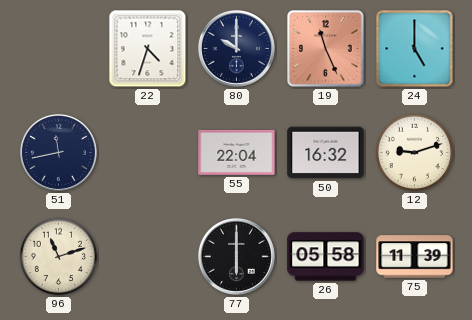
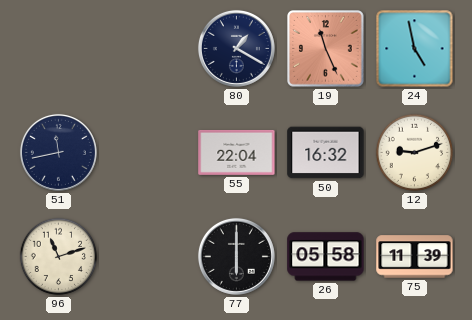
22: 4:33 -> none
80: 10:00 -> 1:20
24: 5:00 -> 4:58
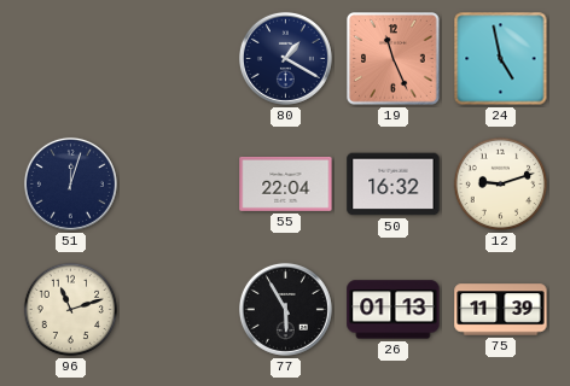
51: 11:43 -> 12:03
77: 6:00 -> 5:55
26: 05:58 -> 01:13
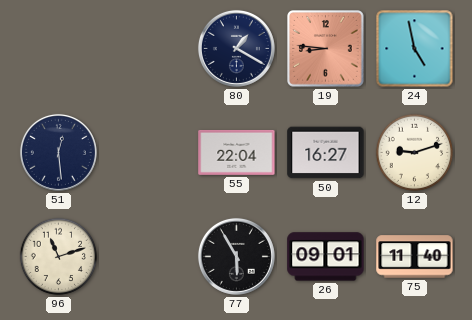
19: 11:26 -> 8:46
51: 12:03 -> 12:29
50: 16:32 -> 16:27
26: 01:13 -> 09:01
75: 11:39 -> 11:40
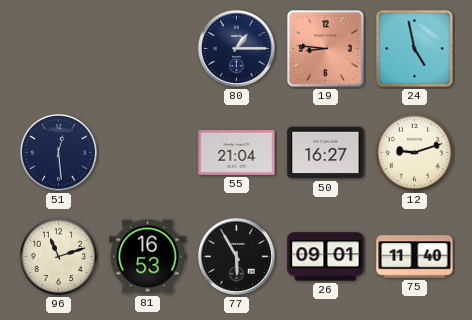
80: 1:20 -> 1:15
55: 22:04 -> 21:04
81: none -> 16:53
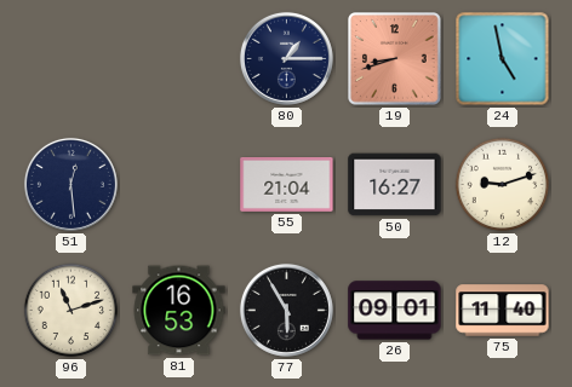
19: 8:46 -> 8:42
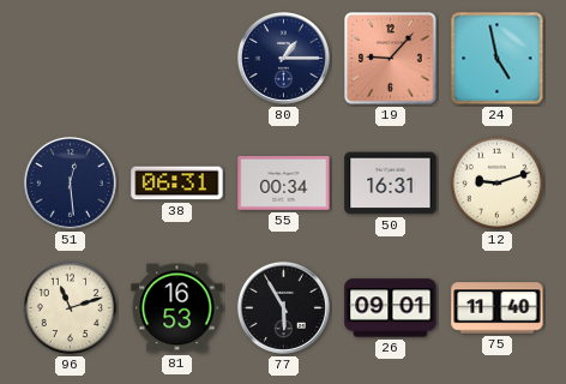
19: 8:42 -> 9:07
38: none -> 06:31
55: 21:04 -> 00:34
50: 16:27 -> 16:31
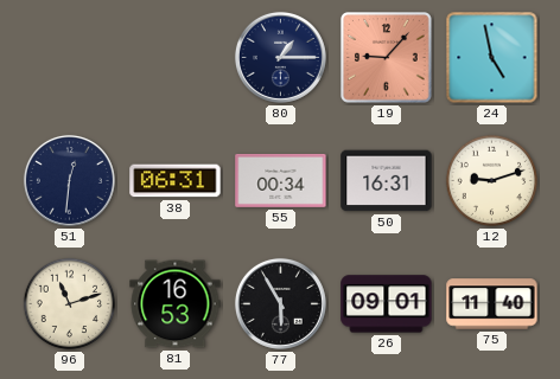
51: 12:29 -> 12:31
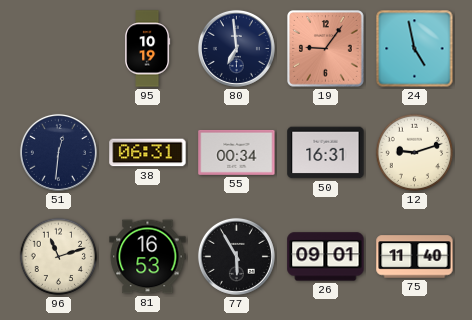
95: none -> 10:19
80: 1:15 -> 6:59
19: 9:07 -> 9:06
